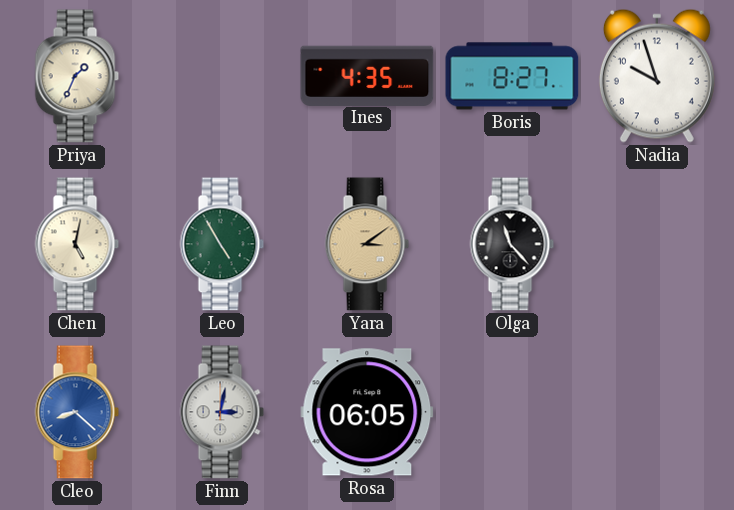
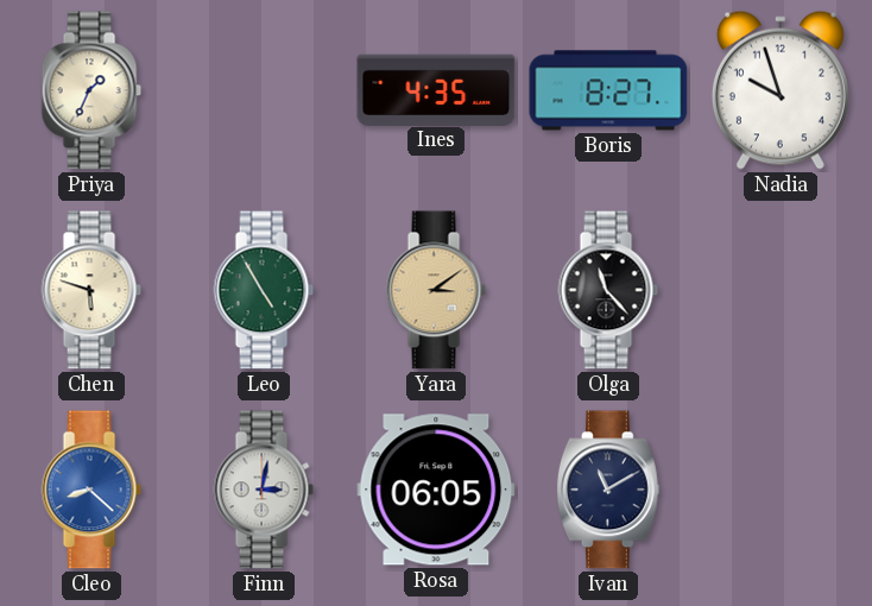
Chen: 5:02 -> 5:48
Ivan: none -> 11:10
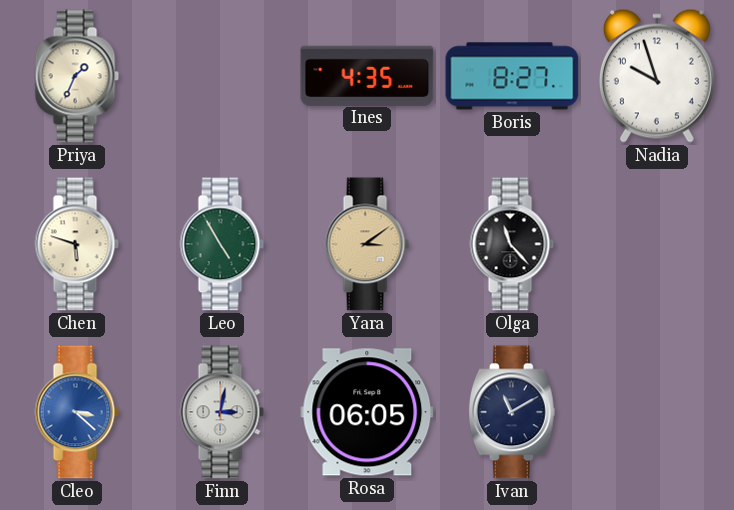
Cleo: 8:22 -> 3:22
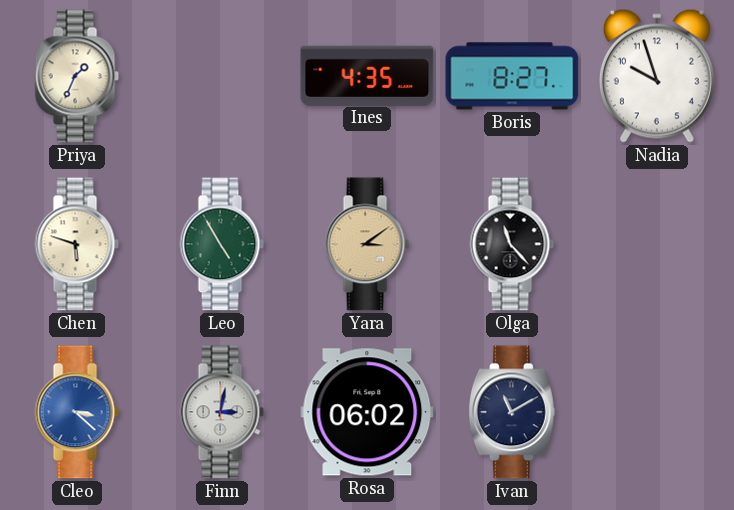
Rosa: 06:05 -> 06:02
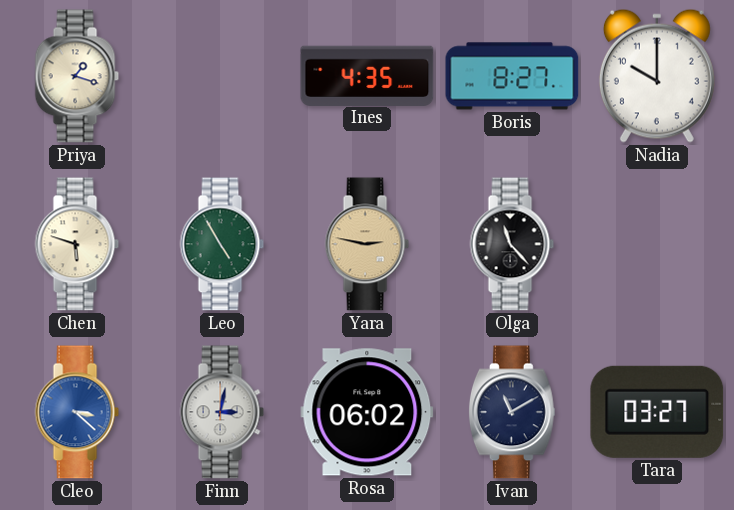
Priya: 1:34 -> 1:18
Nadia: 9:57 -> 10:00
Yara: 3:09 -> 2:47
Tara: none -> 03:27
